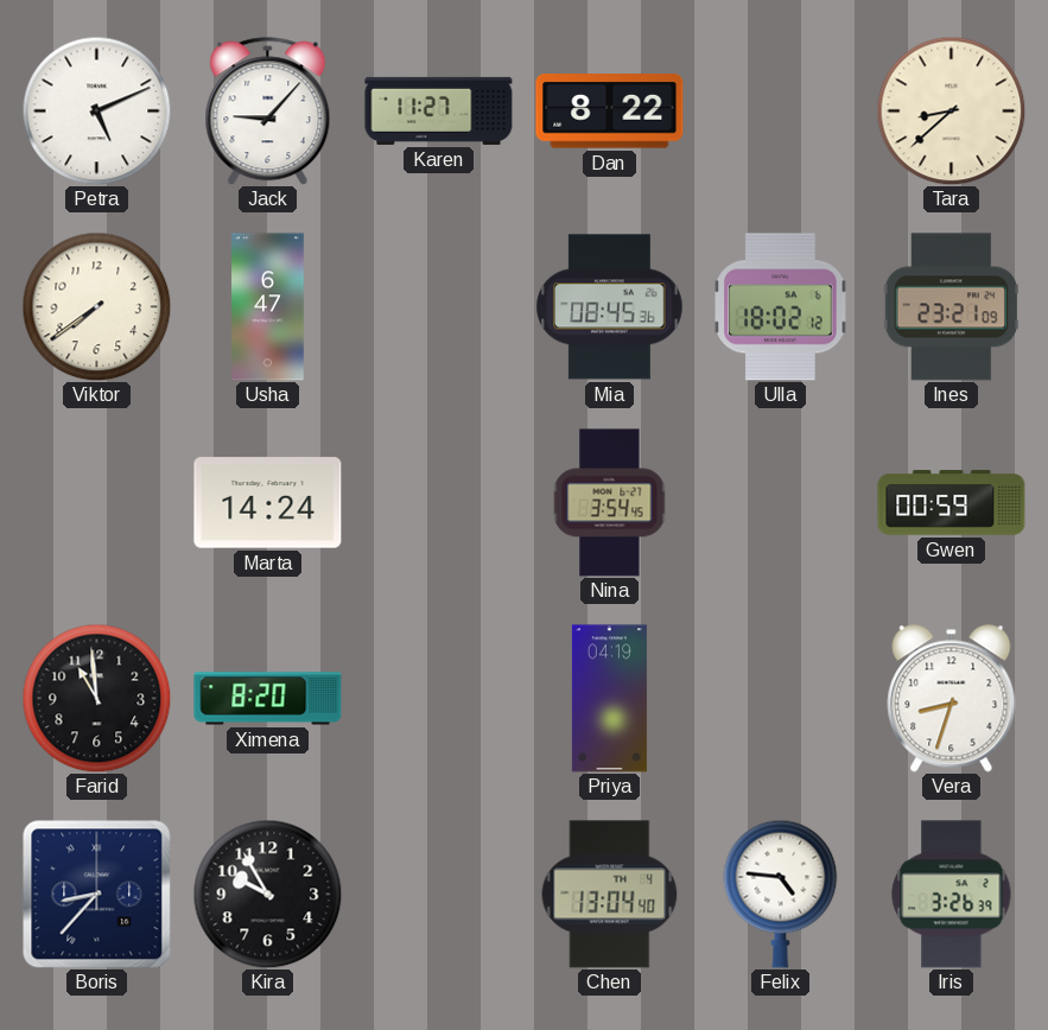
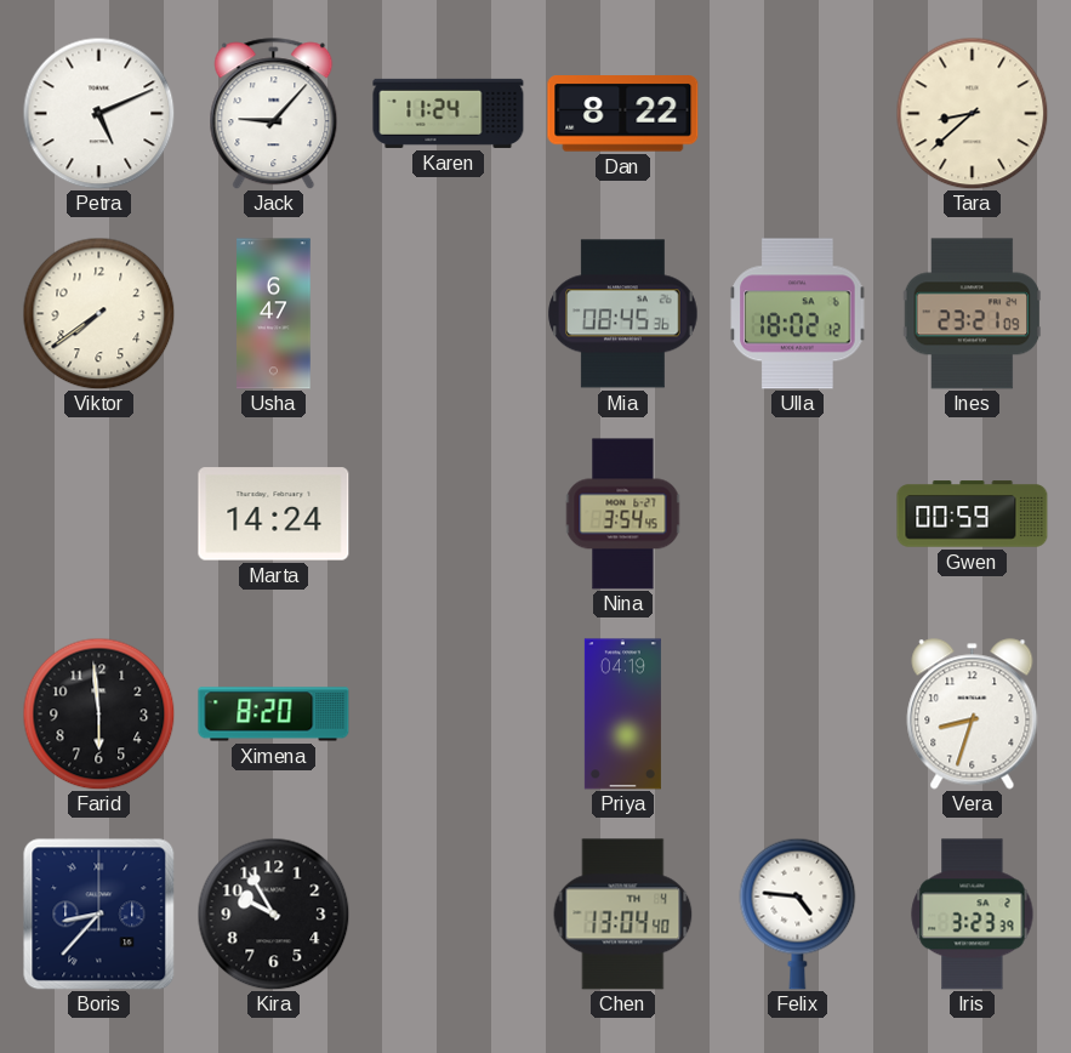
Karen: 11:27 -> 11:24
Farid: 10:59 -> 5:59
Iris: 3:26 -> 3:23
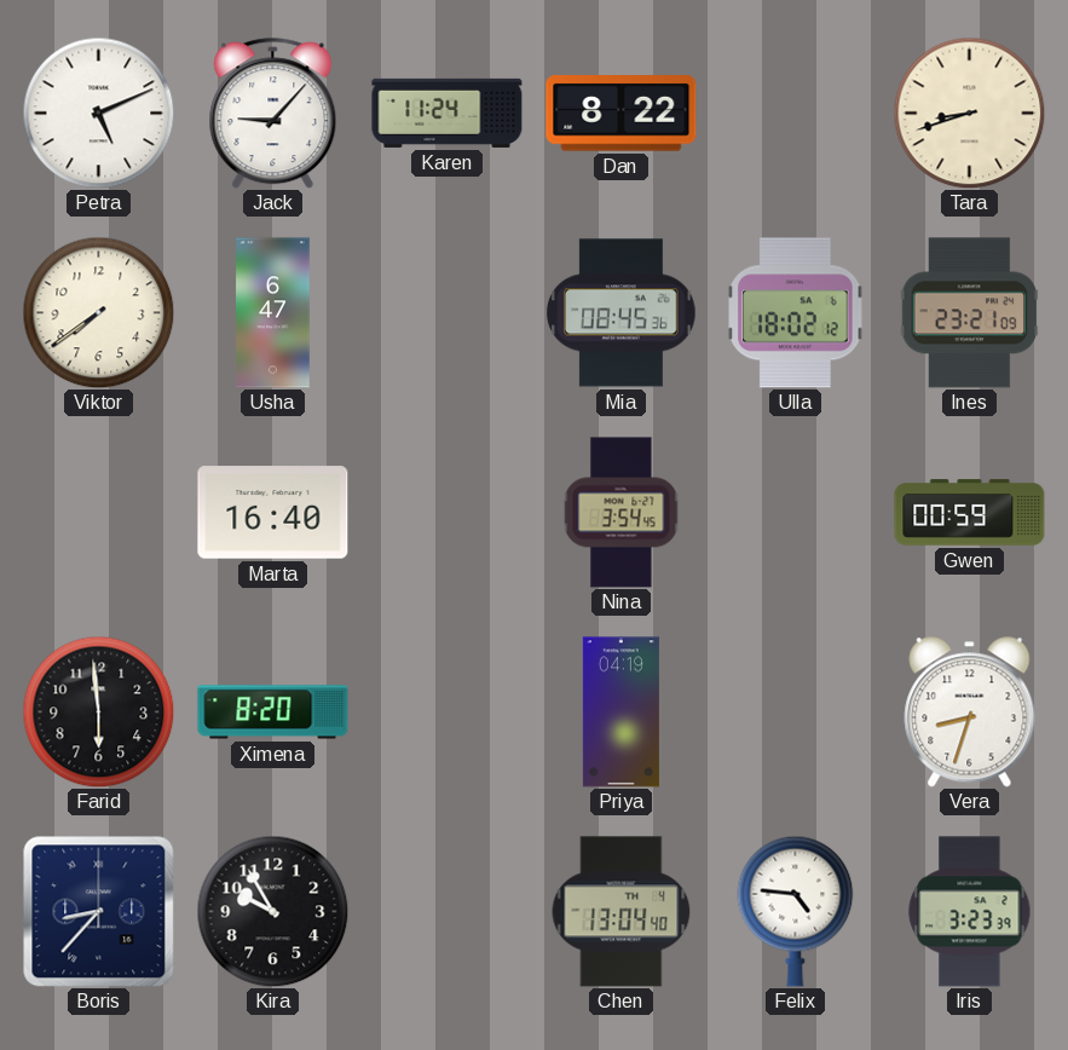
Tara: 8:38 -> 8:42
Marta: 14:24 -> 16:40
